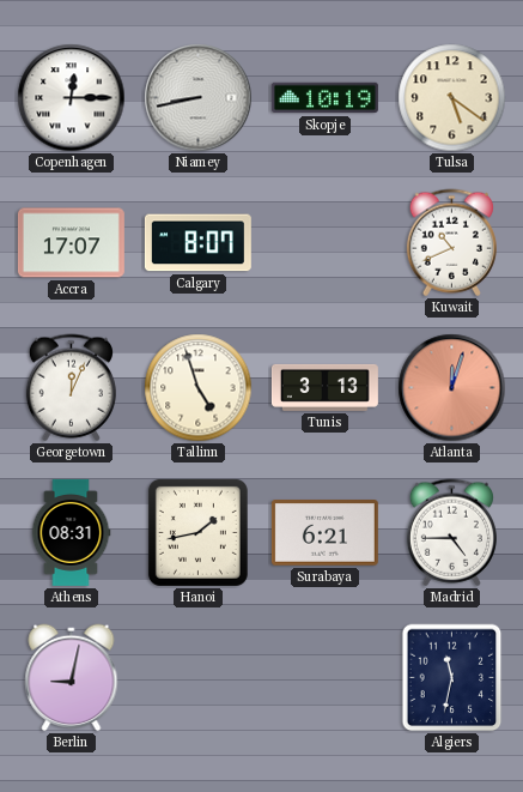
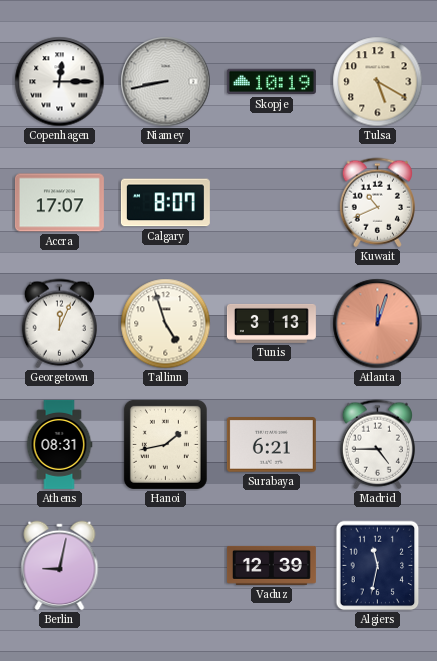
Tulsa: 5:21 -> 5:20
Vaduz: none -> 12:39
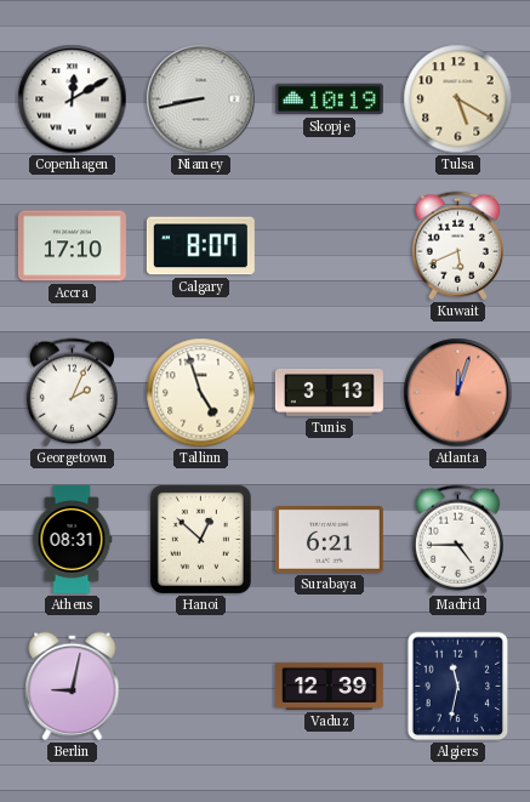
Copenhagen: 12:15 -> 12:10
Accra: 17:07 -> 17:10
Kuwait: 10:41 -> 5:41
Georgetown: 12:04 -> 2:04
Hanoi: 1:43 -> 12:52
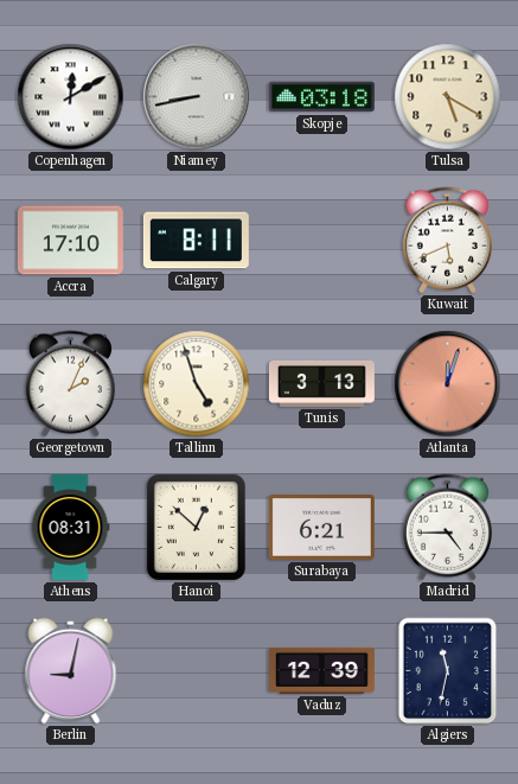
Skopje: 10:19 -> 03:18
Calgary: 8:07 -> 8:11
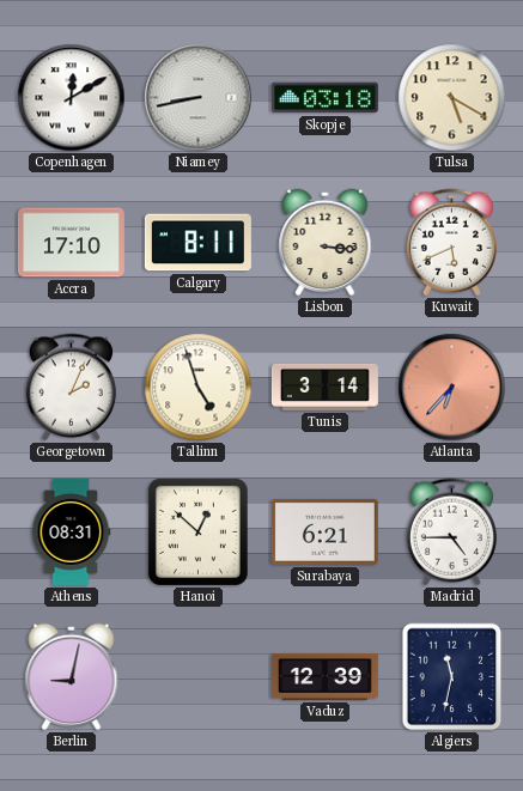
Lisbon: none -> 3:16
Tunis: 3:13 -> 3:14
Atlanta: 12:03 -> 6:37
